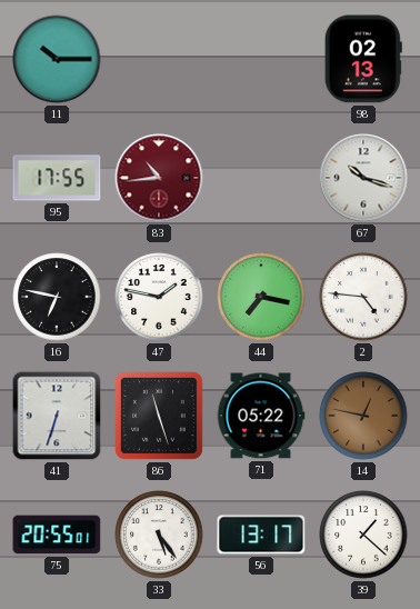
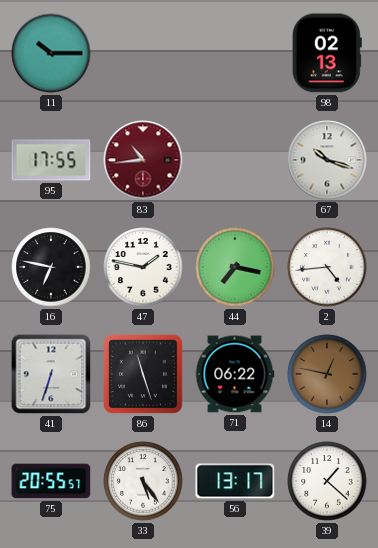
2: 4:46 -> 4:44
71: 05:22 -> 06:22
75: 20:55:01 -> 20:55:57
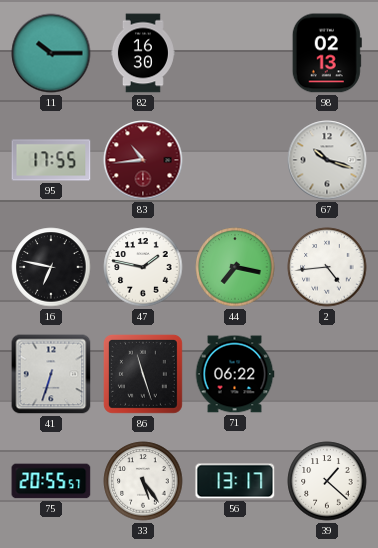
82: none -> 16:30
14: 12:47 -> none
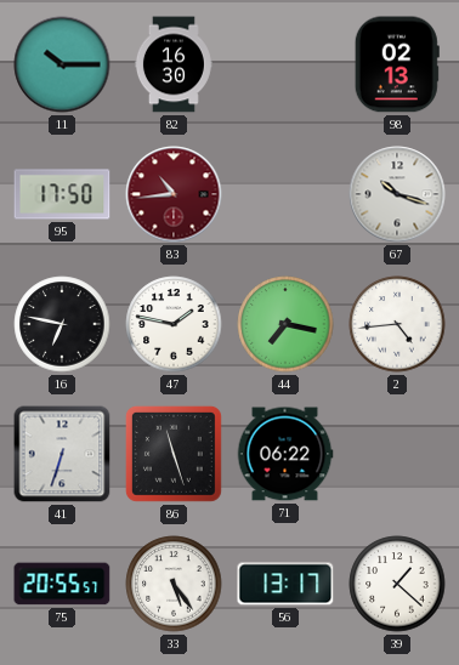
95: 17:55 -> 17:50
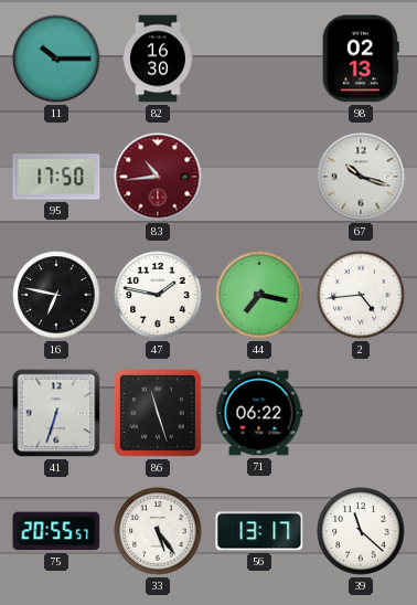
39: 1:22 -> 11:22
